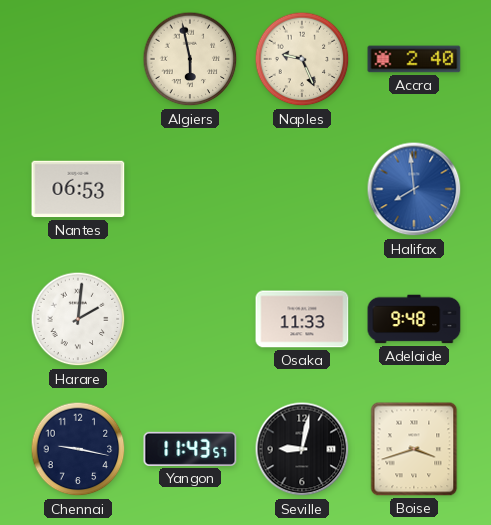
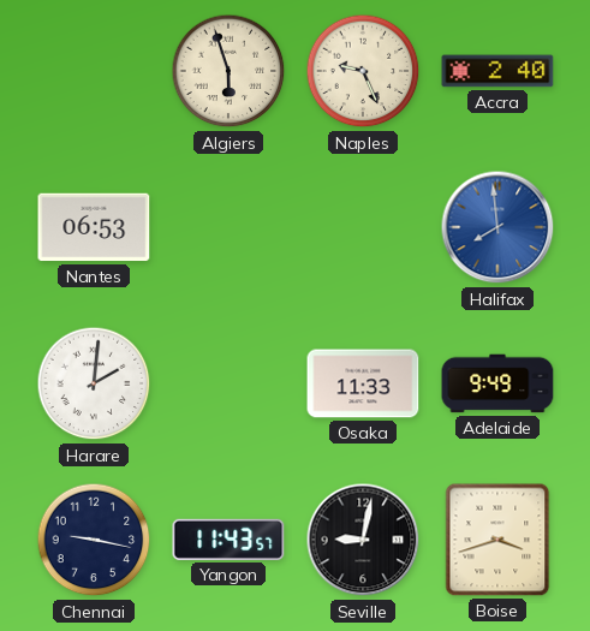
Algiers: 5:58 -> 5:57
Adelaide: 9:48 -> 9:49
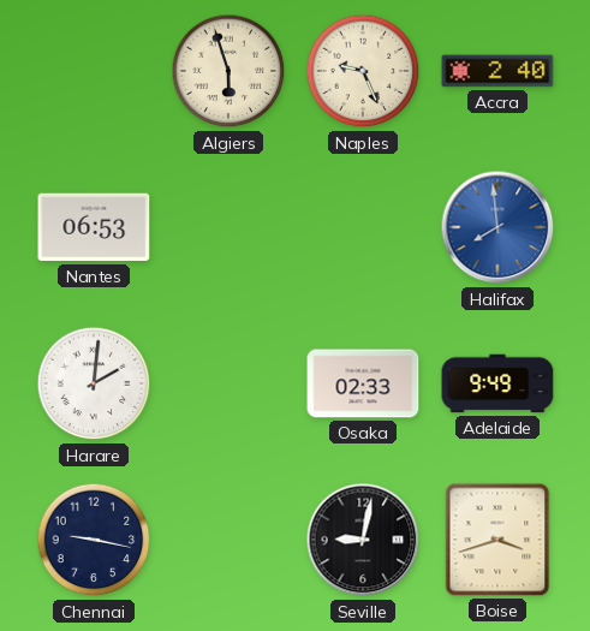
Osaka: 11:33 -> 02:33
Yangon: 11:43 -> none
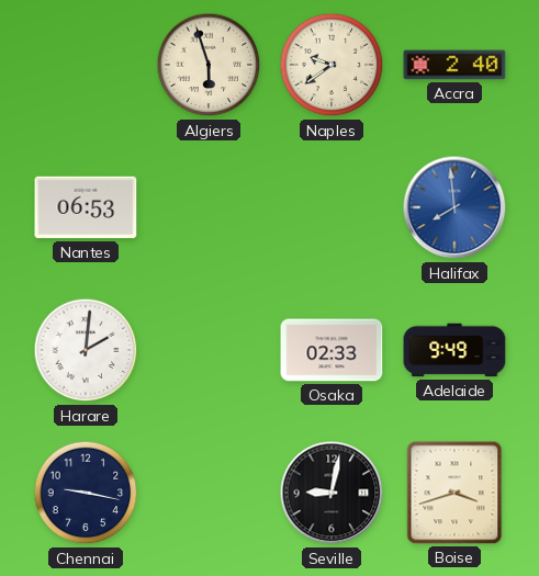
Naples: 9:26 -> 9:39
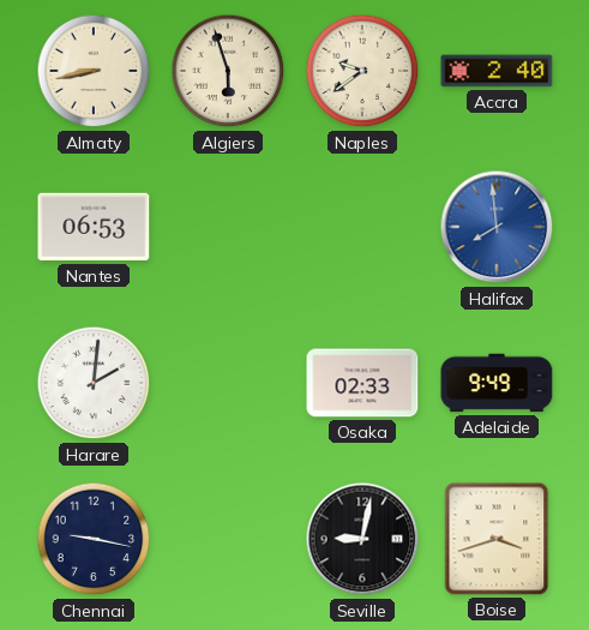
Almaty: none -> 8:43
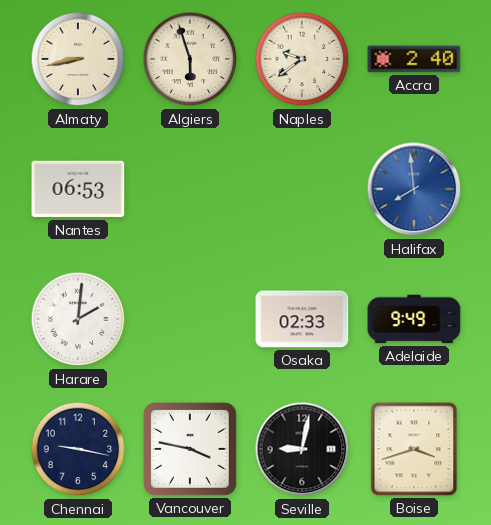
Vancouver: none -> 3:47
